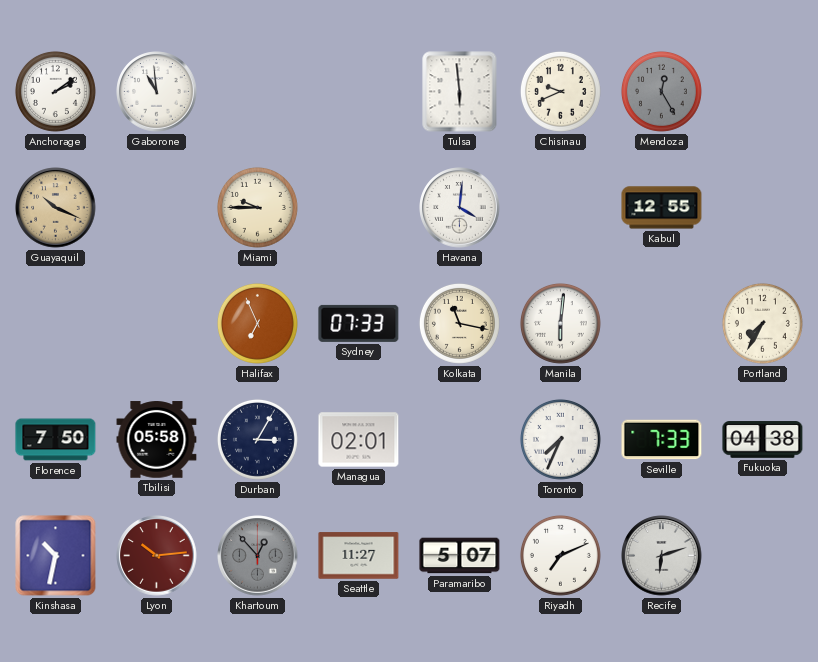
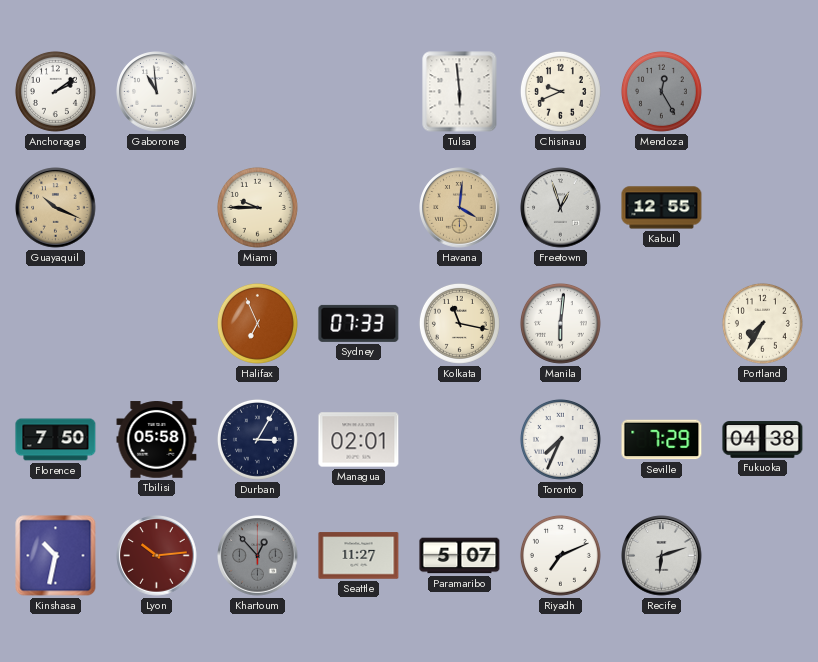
Havana dial: white -> champagne
Freetown: none -> 12:57
Seville: 7:33 -> 7:29
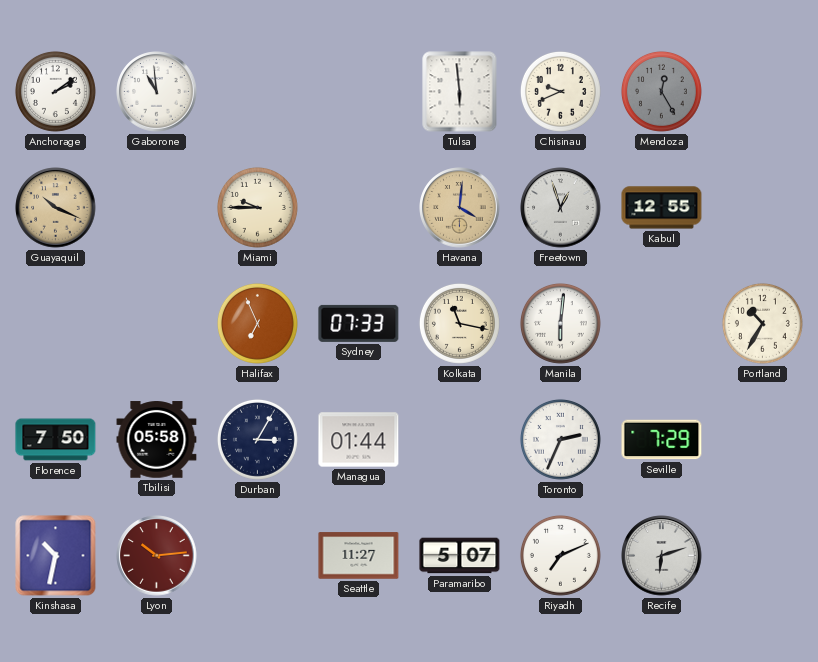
Portland: 7:35 -> 10:35
Managua: 02:01 -> 01:44
Toronto: 7:34 -> 2:34
Fukuoka: 04:38 -> none
Khartoum: 12:53 -> none
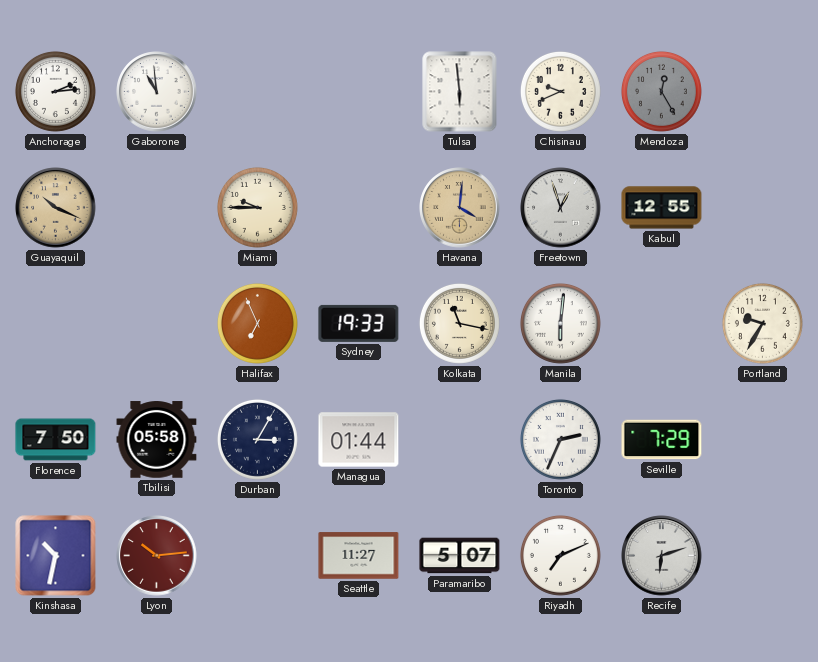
Anchorage: 2:09 -> 2:14
Sydney: 07:33 -> 19:33
Portland: 10:35 -> 9:35
